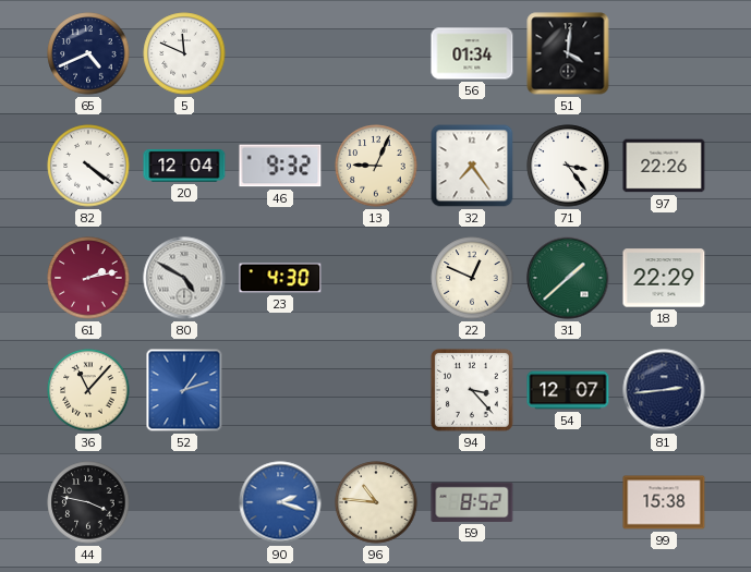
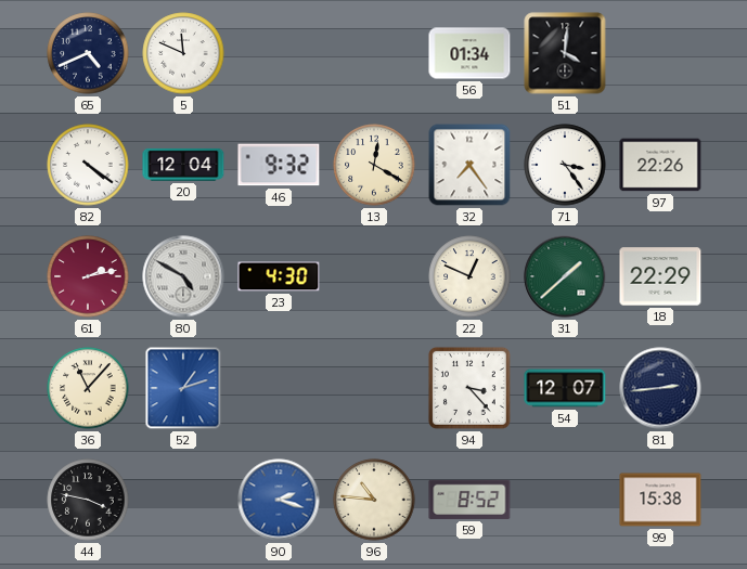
13: 9:04 -> 12:20
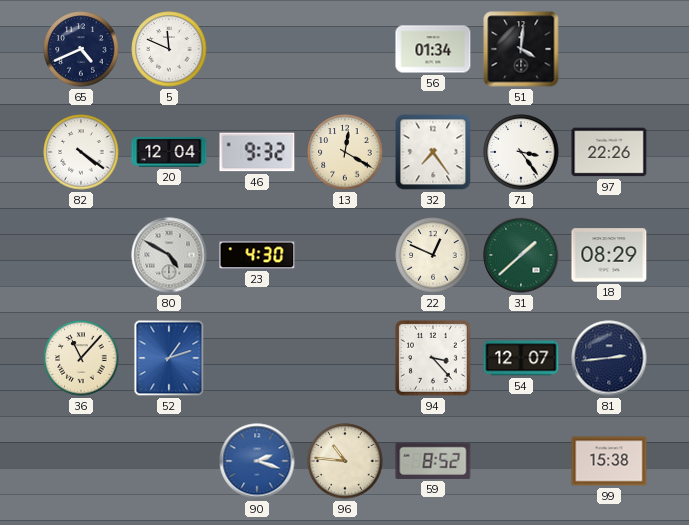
61: 2:13 -> none
18: 22:29 -> 08:29
44: 3:47 -> none
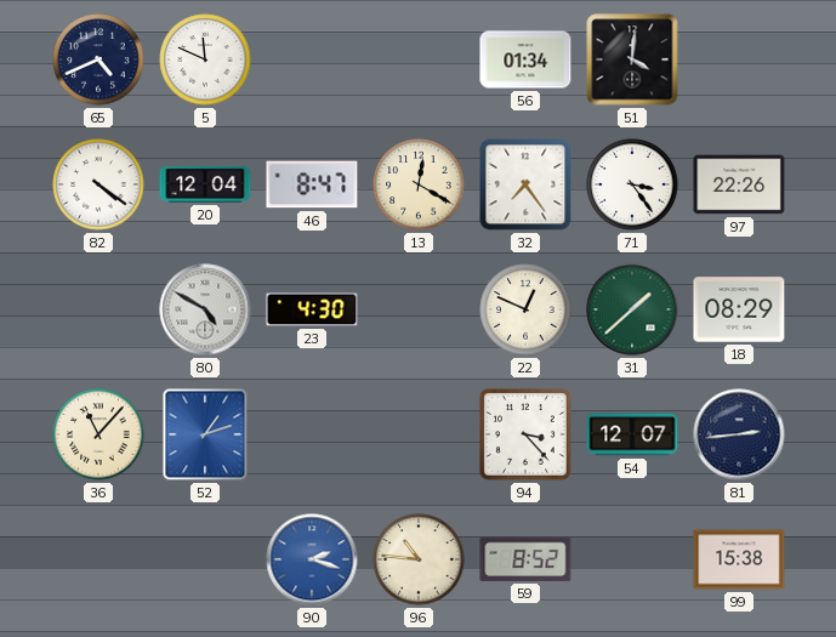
46: 9:32 -> 8:47
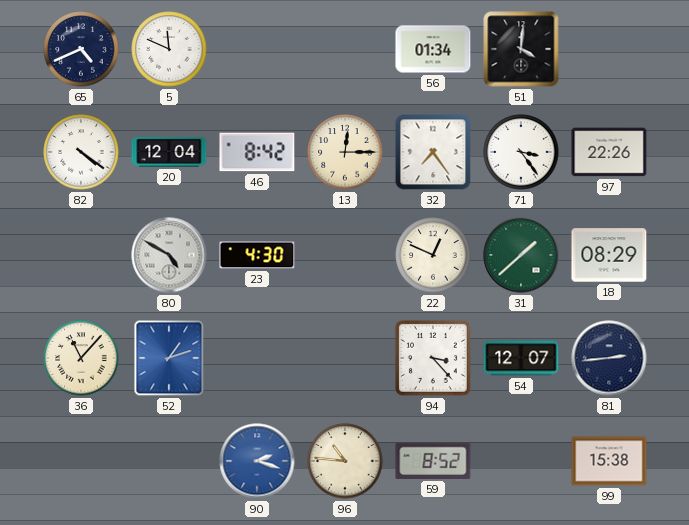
46: 8:47 -> 8:42
13: 12:20 -> 12:15
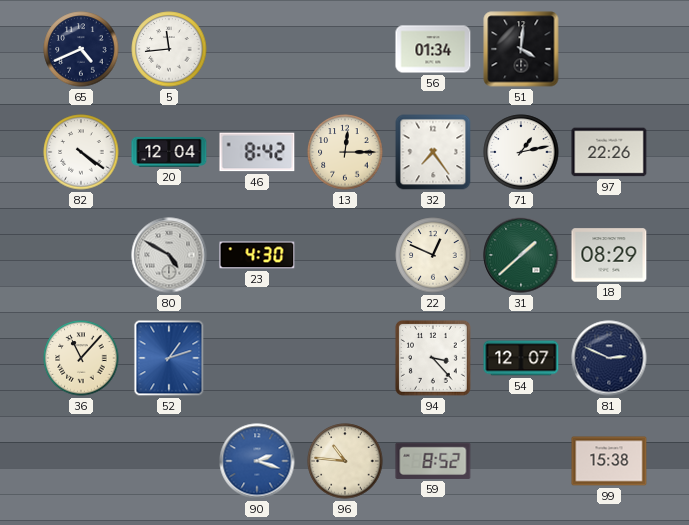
5: 11:49 -> 11:44
71: 3:24 -> 1:13
81: 2:44 -> 2:49
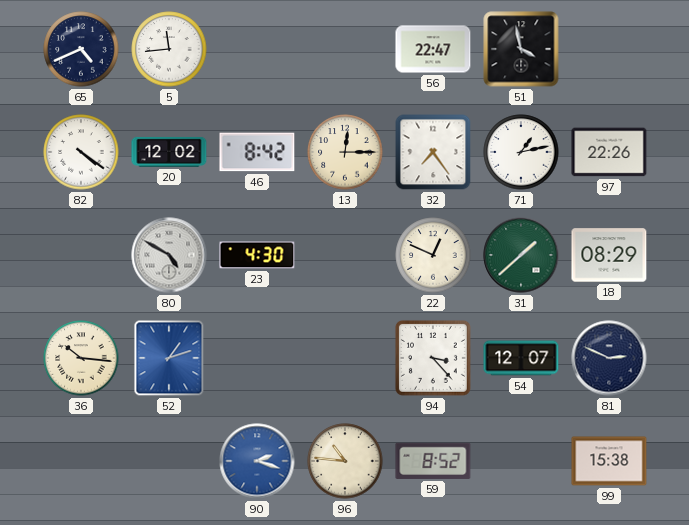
56: 01:34 -> 22:47
51: 4:01 -> 3:58
20: 12:04 -> 12:02
36: 11:07 -> 10:16
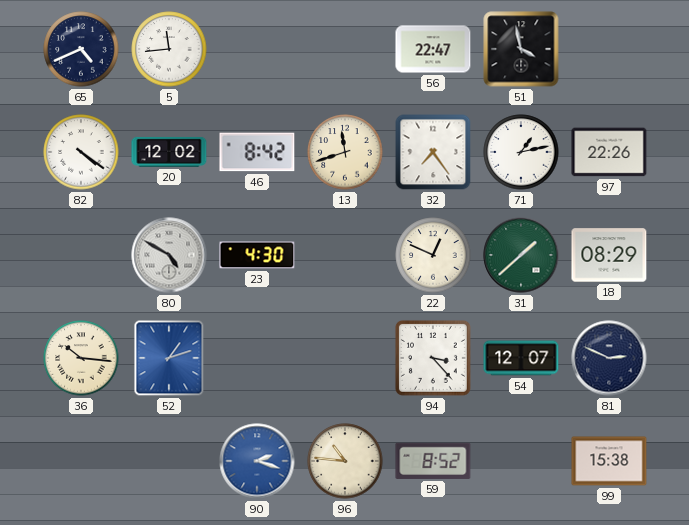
13: 12:15 -> 11:42
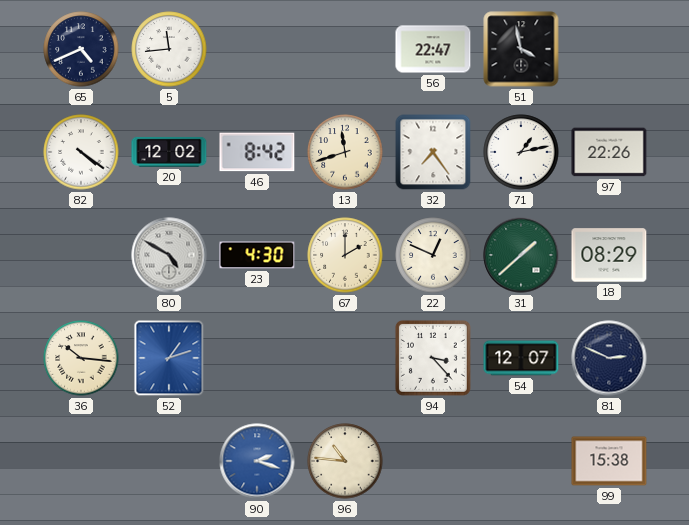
67: none -> 2:00
59: 8:52 -> none
